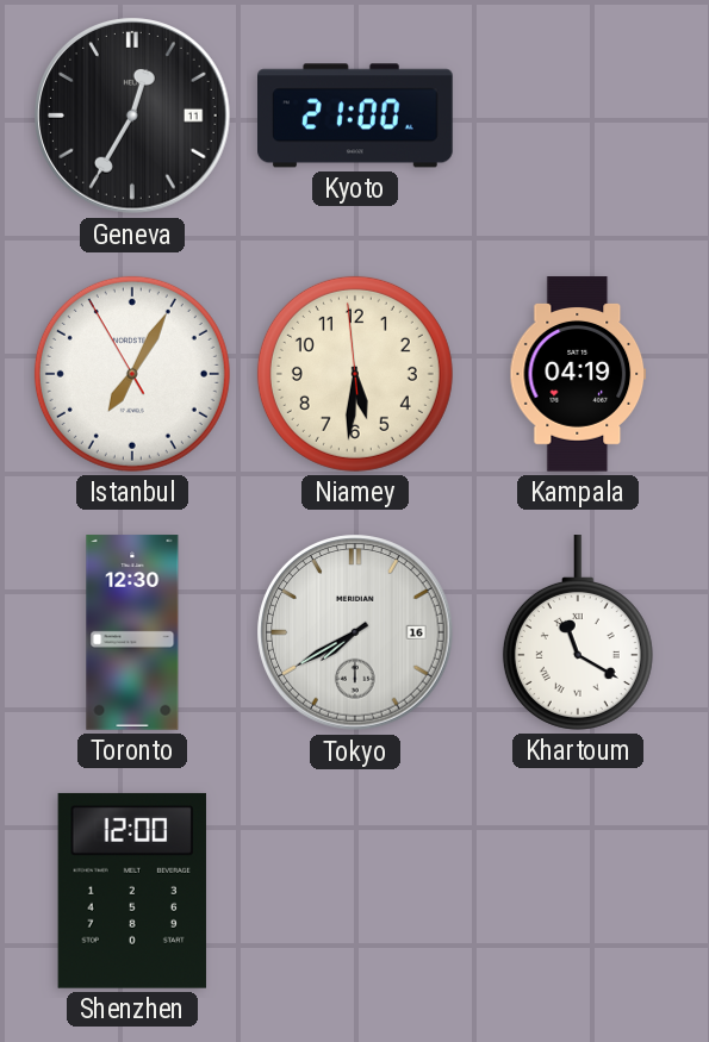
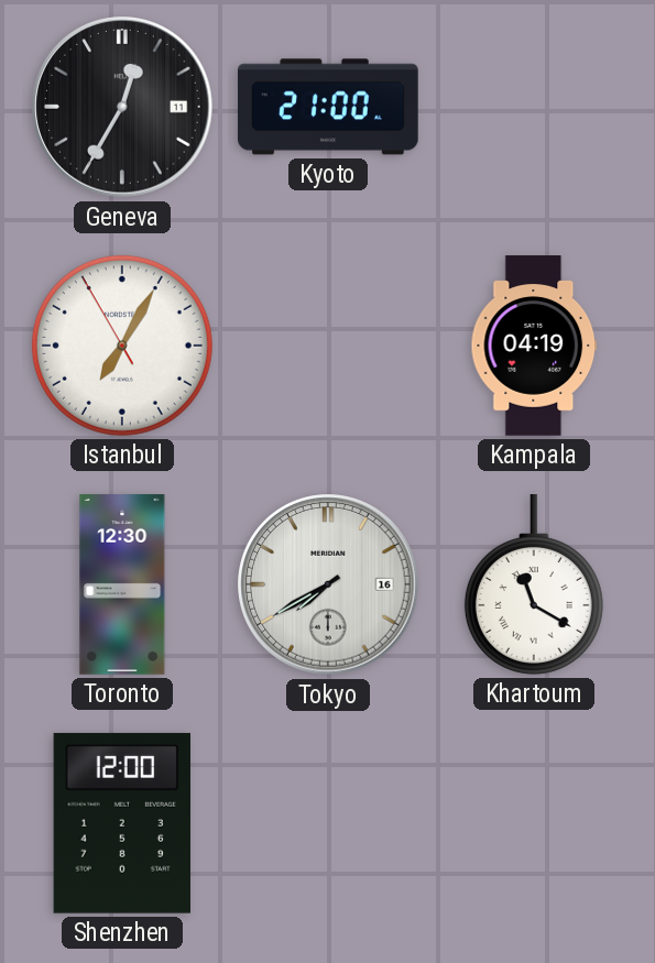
Niamey: 5:30 -> none
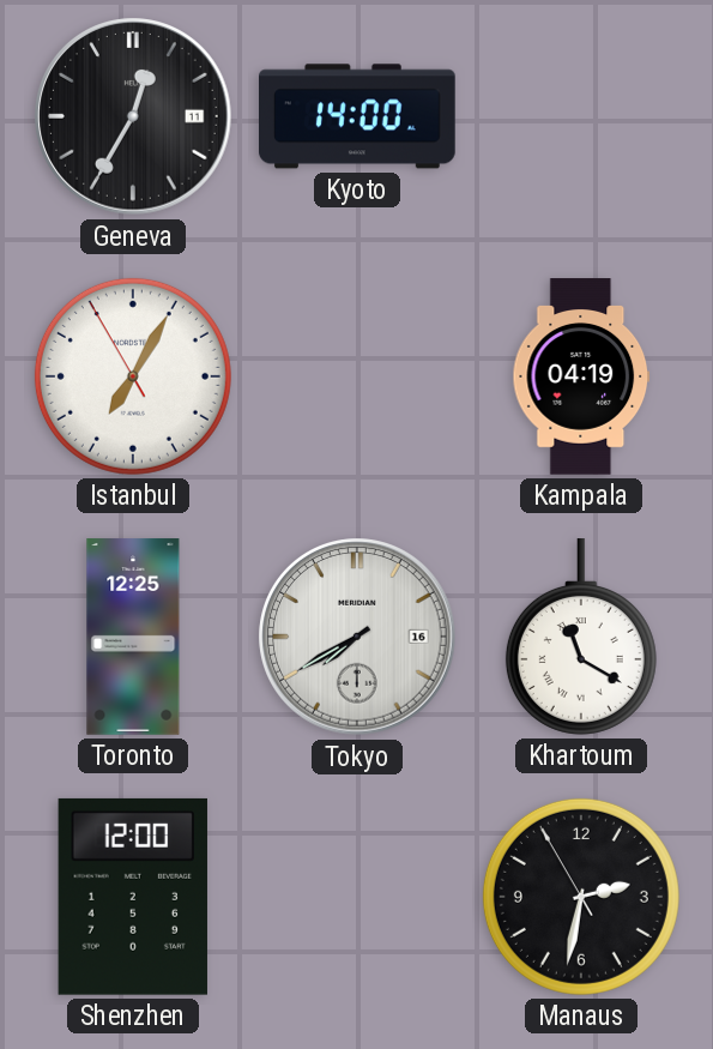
Kyoto: 21:00 -> 14:00
Toronto: 12:30 -> 12:25
Manaus: none -> 2:31
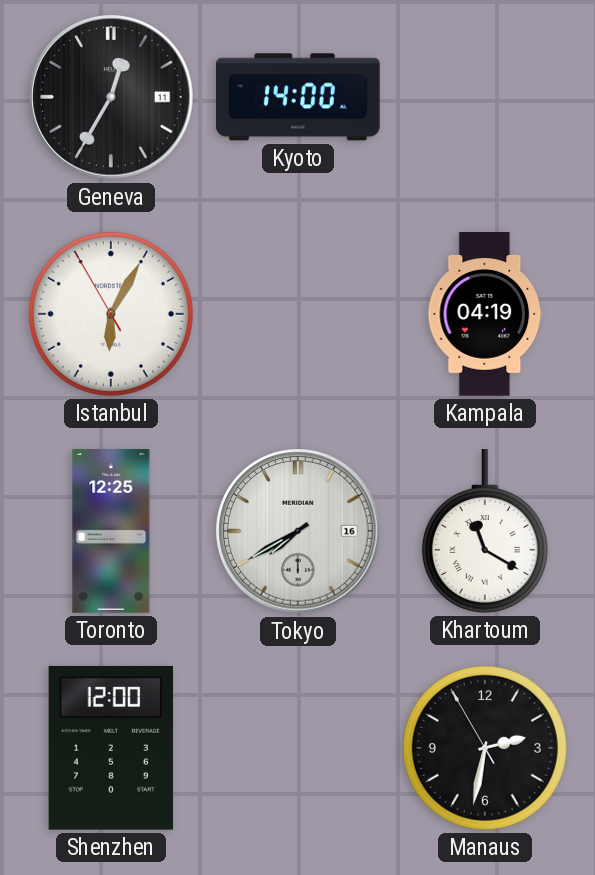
Istanbul: 7:04 -> 6:04
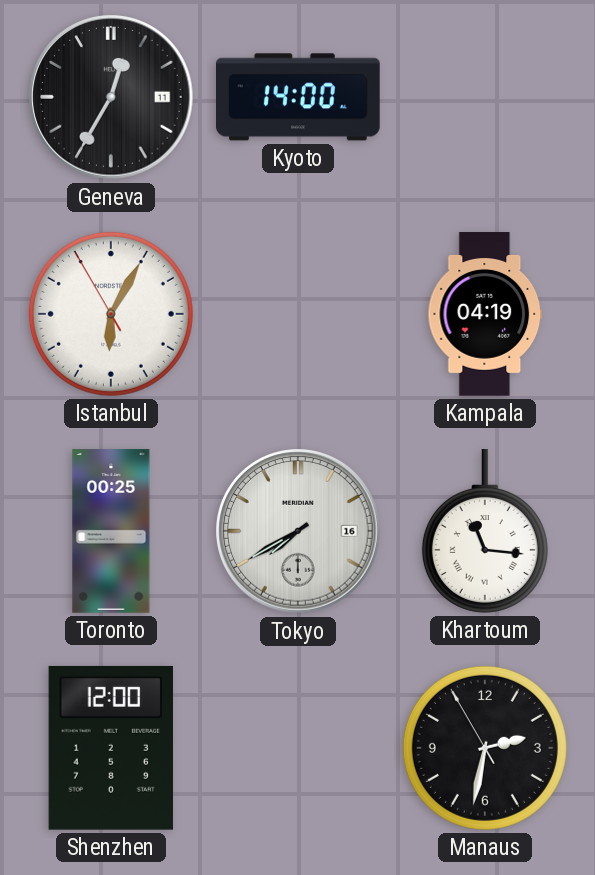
Toronto: 12:25 -> 00:25
Khartoum: 11:20 -> 11:16
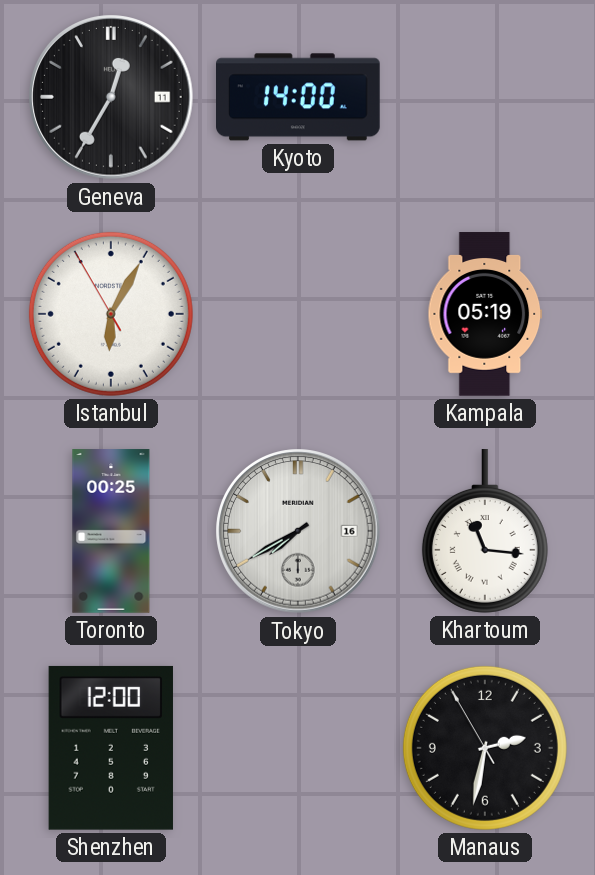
Kampala: 04:19 -> 05:19
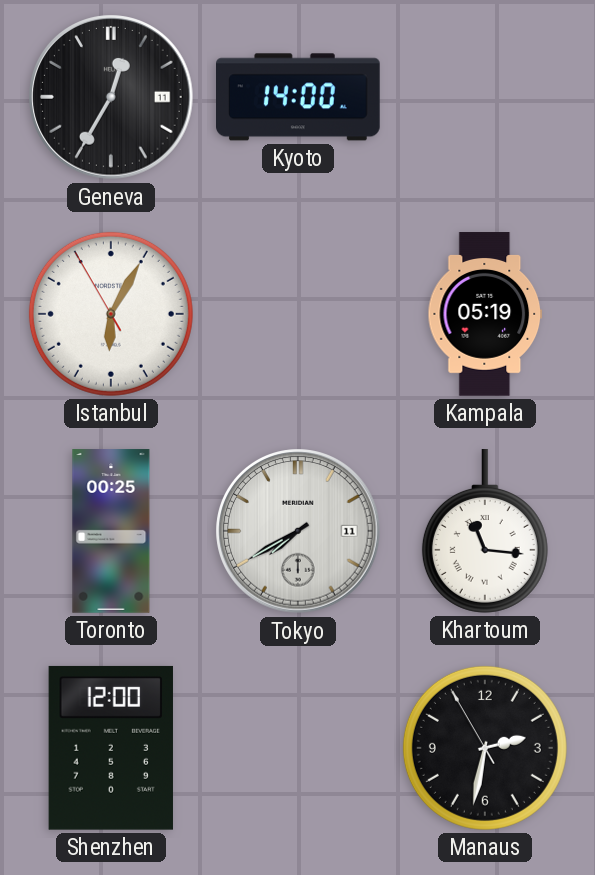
Tokyo date: 16 -> 11
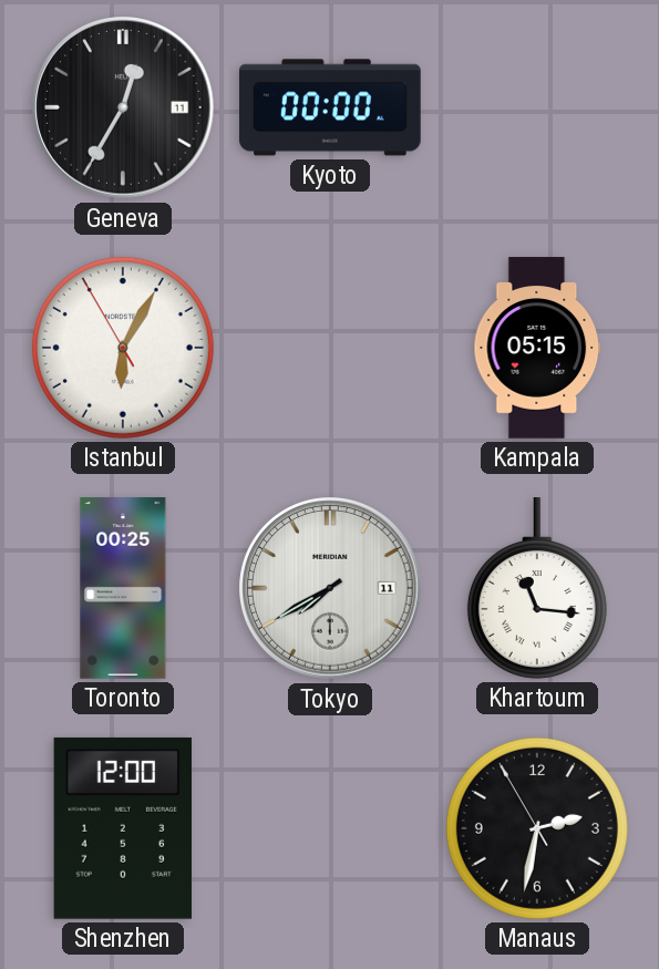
Kyoto: 14:00 -> 00:00
Kampala: 05:19 -> 05:15
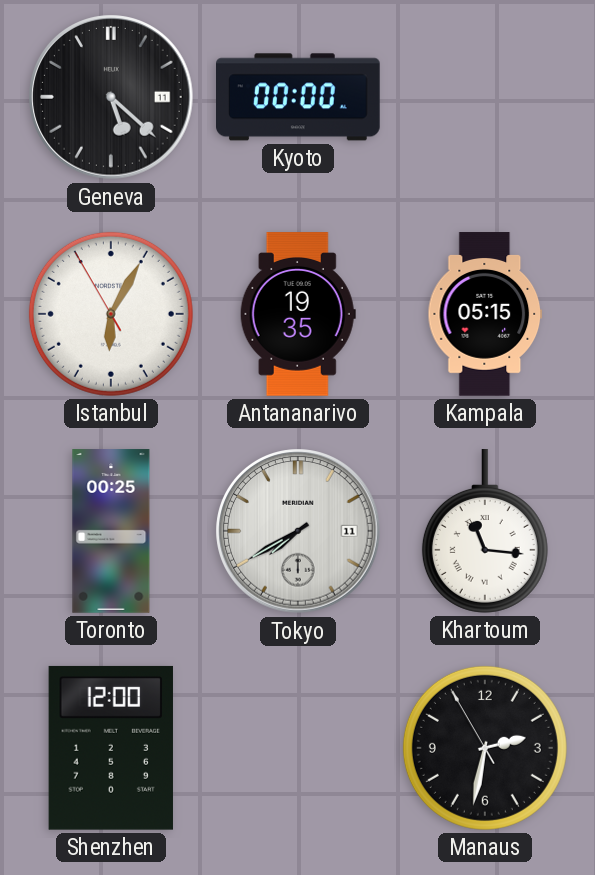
Geneva: 12:35 -> 5:22
Antananarivo: none -> 19:35
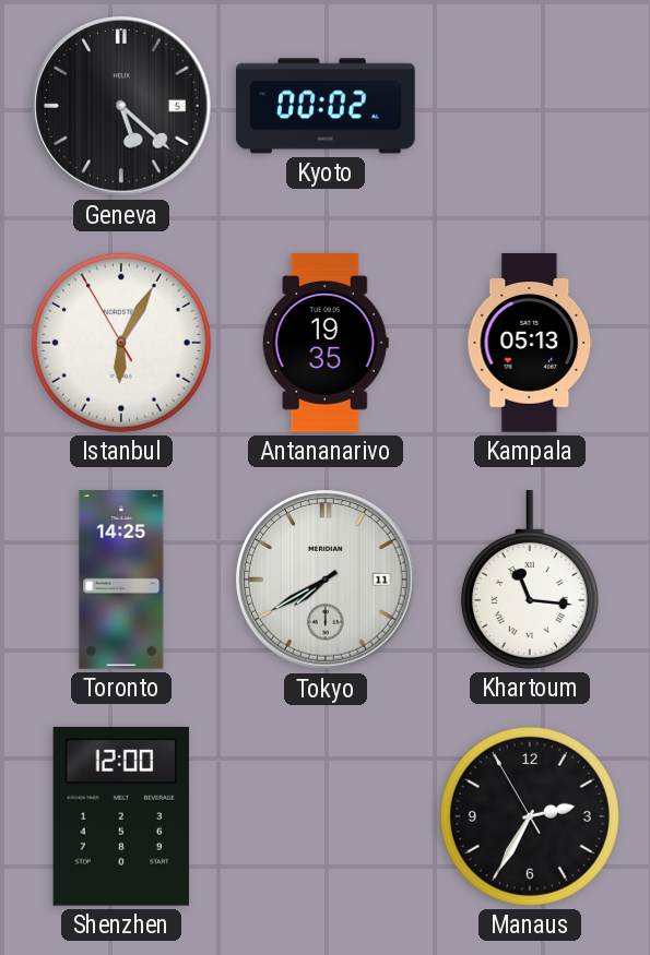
Geneva date: 11 -> 5
Kyoto: 00:00 -> 00:02
Kampala: 05:15 -> 05:13
Toronto: 00:25 -> 14:25
Manaus: 2:31 -> 2:34
